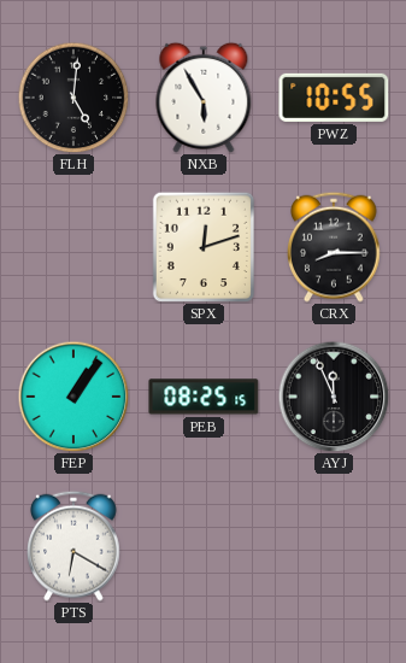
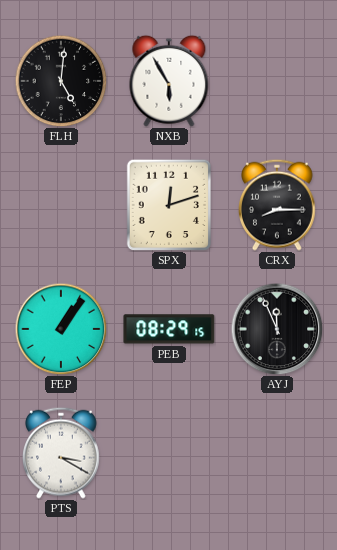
PWZ: 10:55 -> none
PEB: 08:25 -> 08:29
PTS: 6:20 -> 3:20
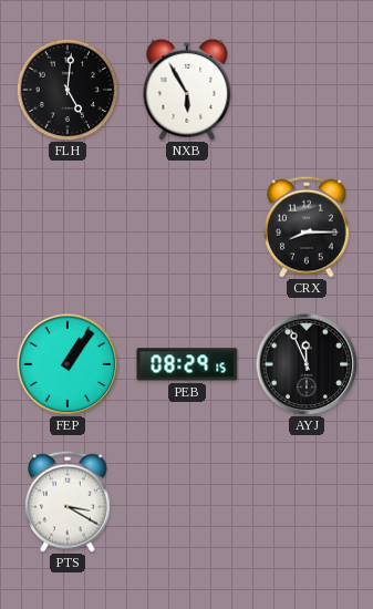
SPX: 12:12 -> none
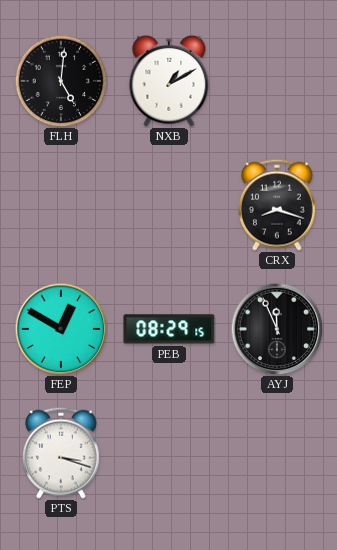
NXB: 5:55 -> 1:10
CRX: 8:15 -> 8:18
FEP: 1:06 -> 12:50
PTS: 3:20 -> 3:18
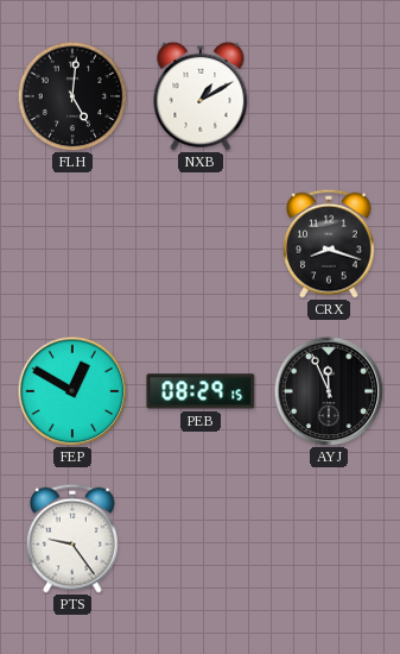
PTS: 3:18 -> 9:24
